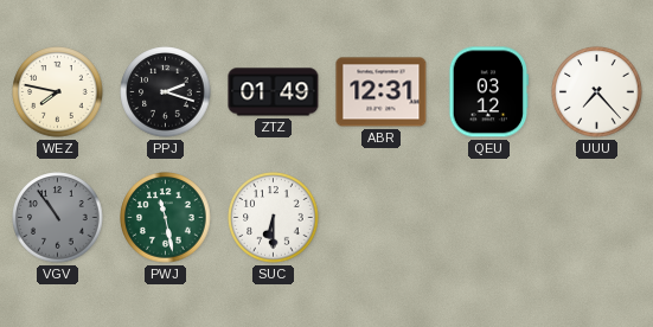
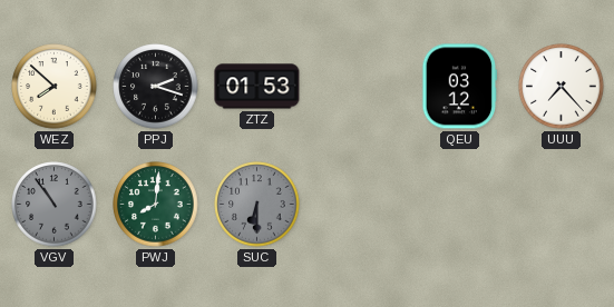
WEZ: 7:47 -> 7:52
ZTZ: 01:49 -> 01:53
ABR: 12:31 -> none
PWJ: 11:28 -> 8:01
SUC dial: white -> grey
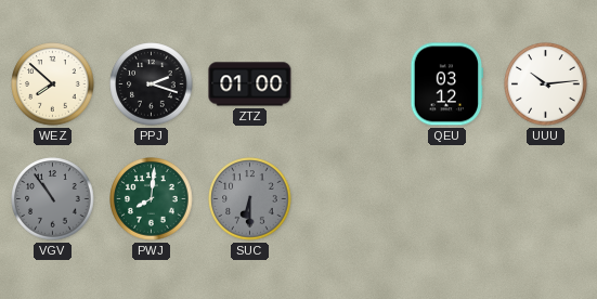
ZTZ: 01:53 -> 01:00
UUU: 7:23 -> 10:14
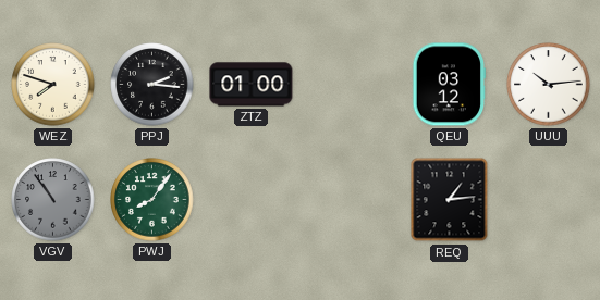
WEZ: 7:52 -> 7:48
PPJ: 2:18 -> 2:16
PWJ: 8:01 -> 8:06
SUC: 6:30 -> none
REQ: none -> 1:14
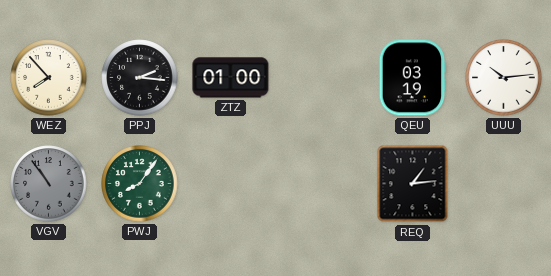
WEZ: 7:48 -> 7:53
QEU: 03:12 -> 03:19
